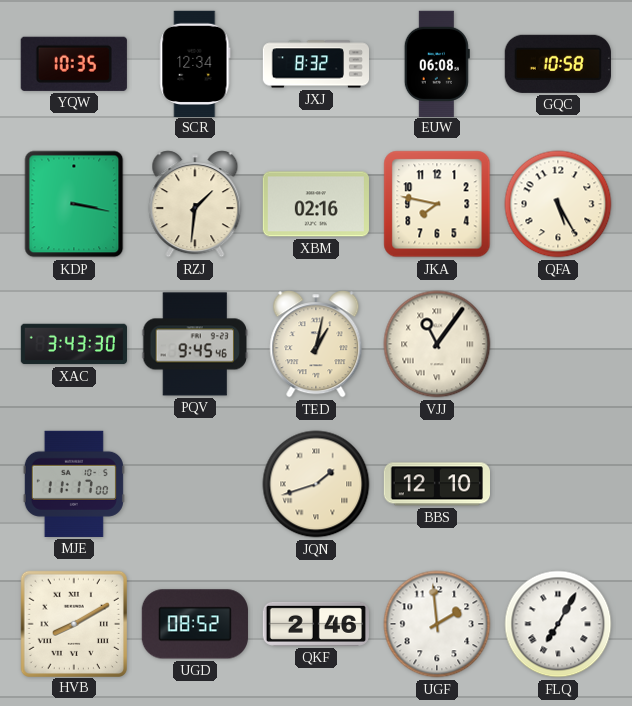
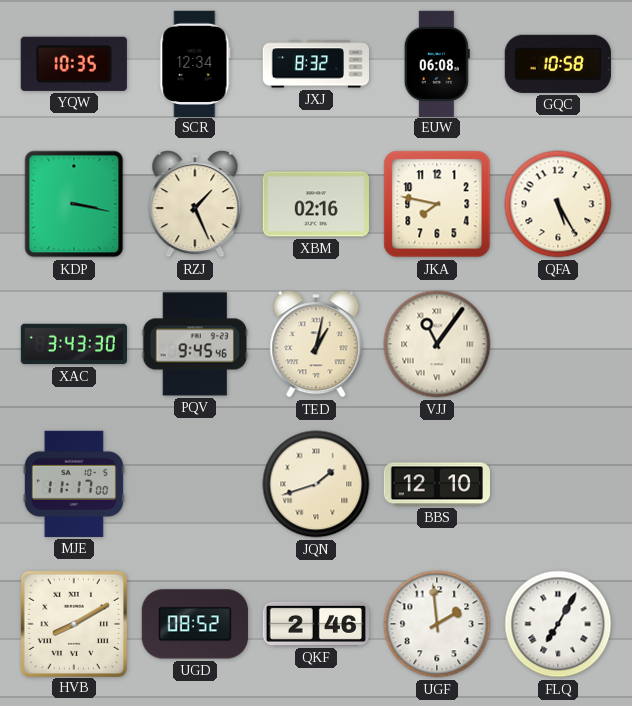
RZJ: 1:31 -> 1:26
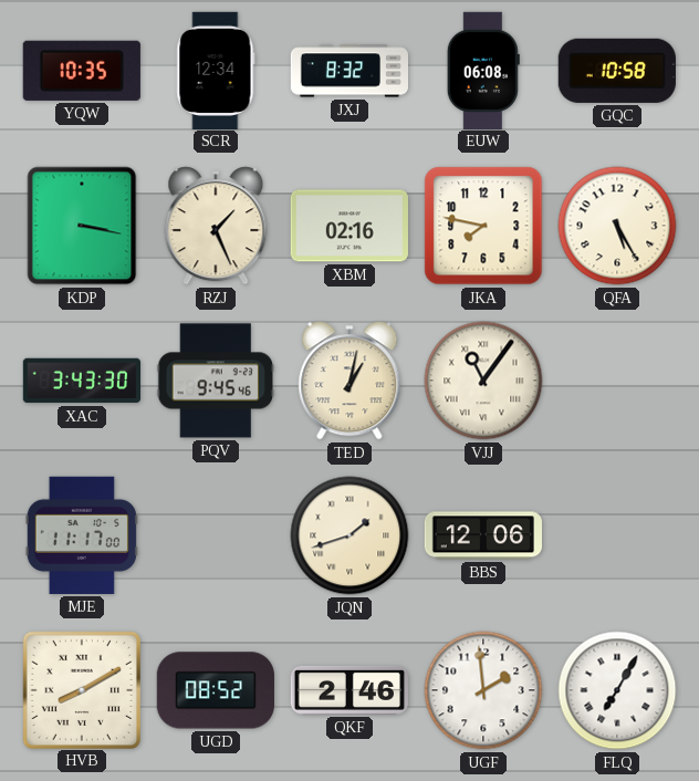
BBS: 12:10 -> 12:06
